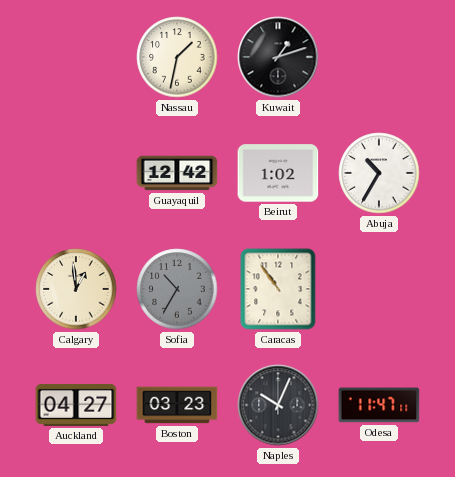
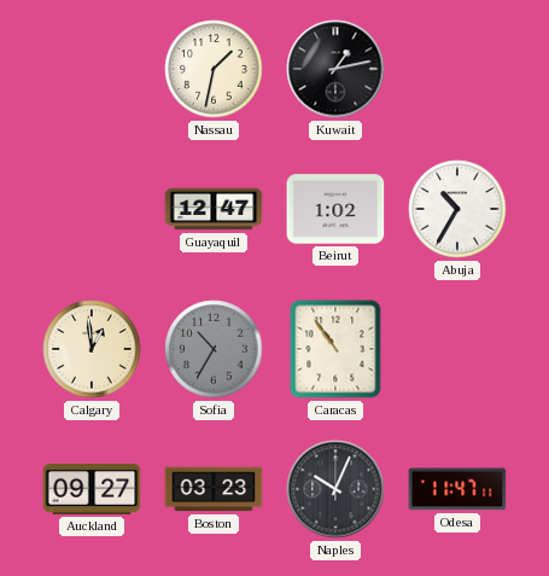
Kuwait: 1:12 -> 1:13
Guayaquil: 12:42 -> 12:47
Auckland: 04:27 -> 09:27
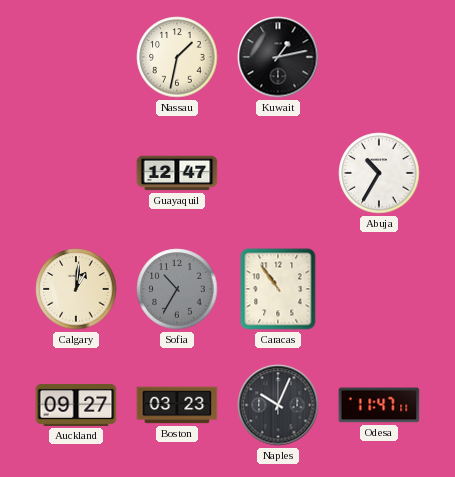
Beirut: 1:02 -> none
Calgary: 12:59 -> 1:01
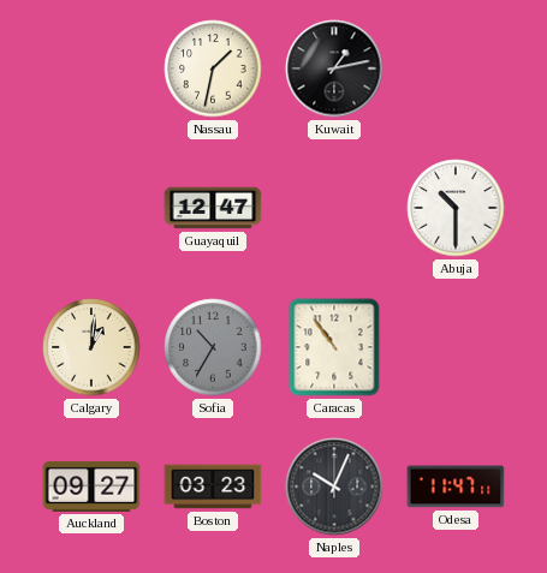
Abuja: 10:35 -> 10:30
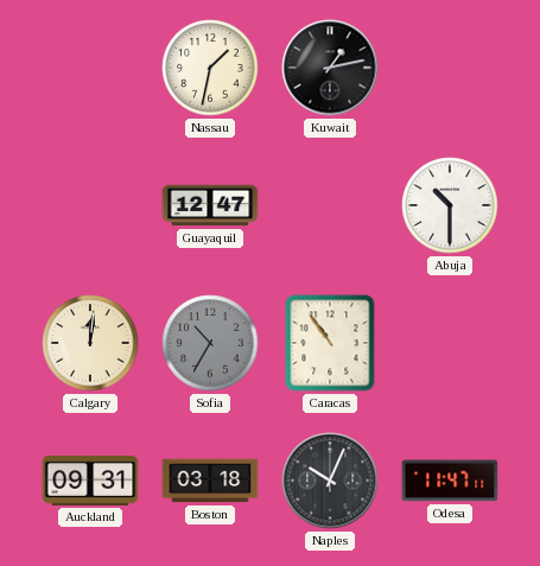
Calgary: 1:01 -> 12:01
Auckland: 09:27 -> 09:31
Boston: 03:23 -> 03:18
